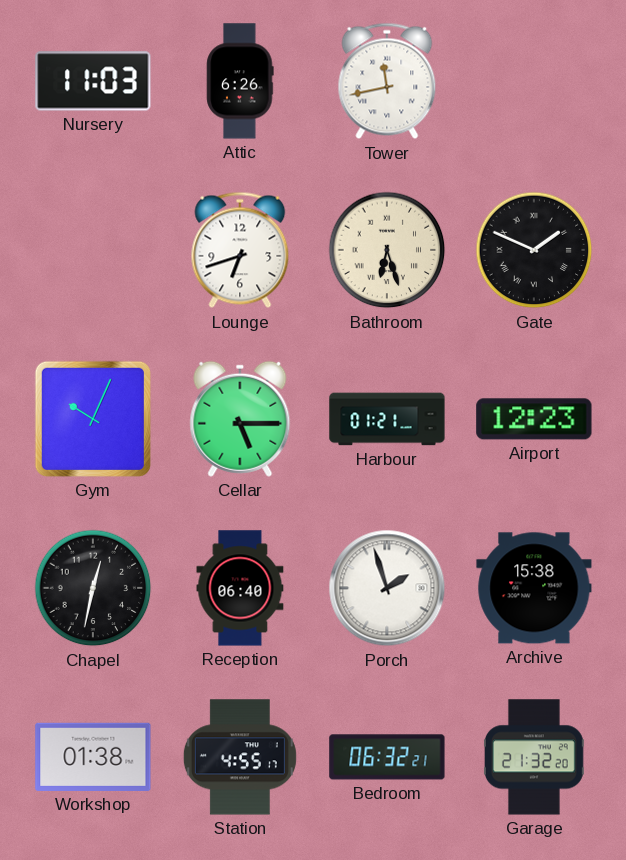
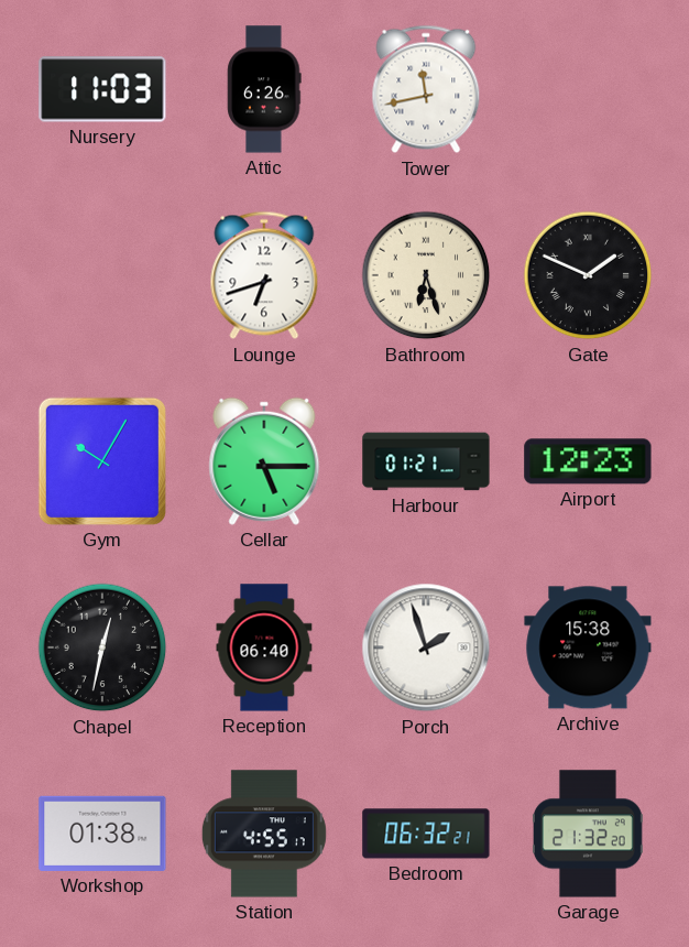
Gym: 10:04 -> 10:05
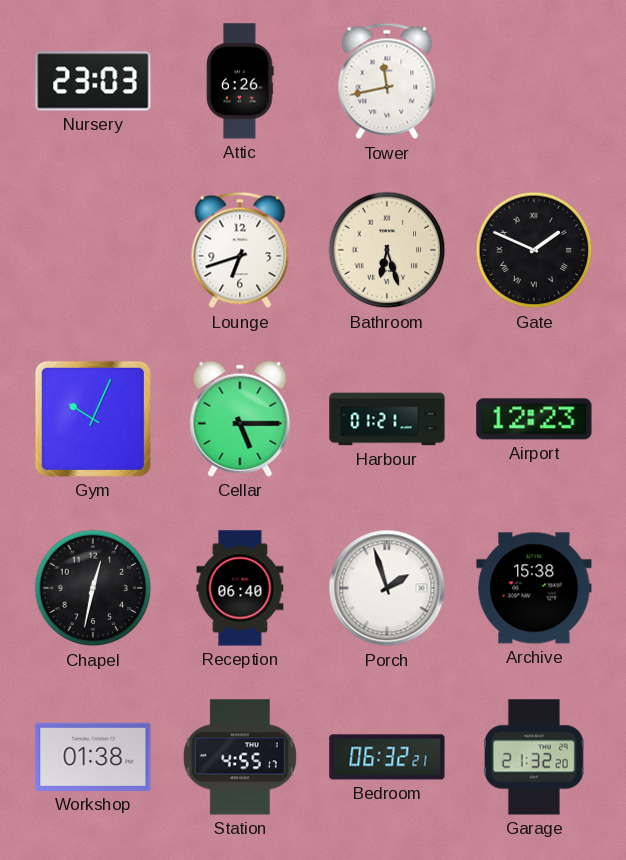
Nursery: 11:03 -> 23:03
Gym: 10:05 -> 10:04
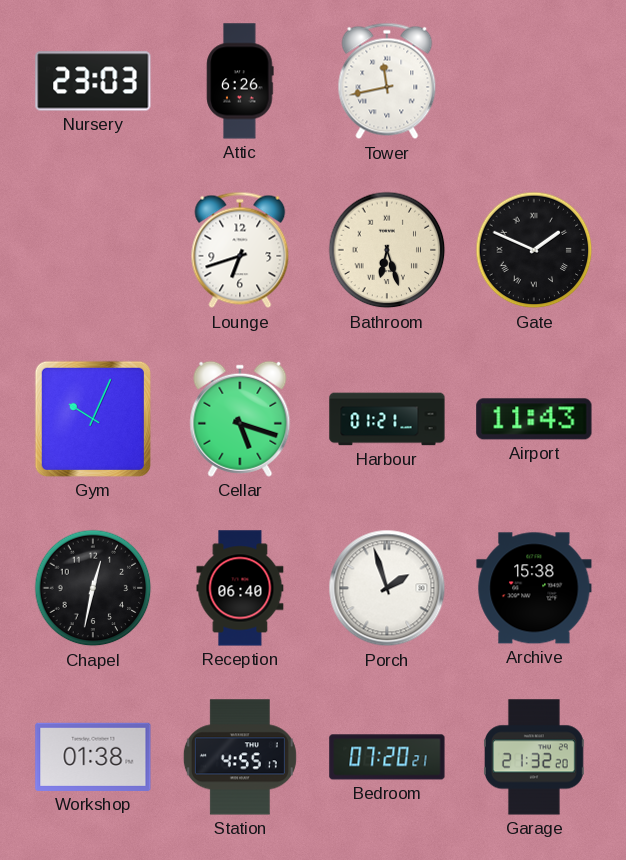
Cellar: 5:15 -> 5:18
Airport: 12:23 -> 11:43
Bedroom: 06:32 -> 07:20
